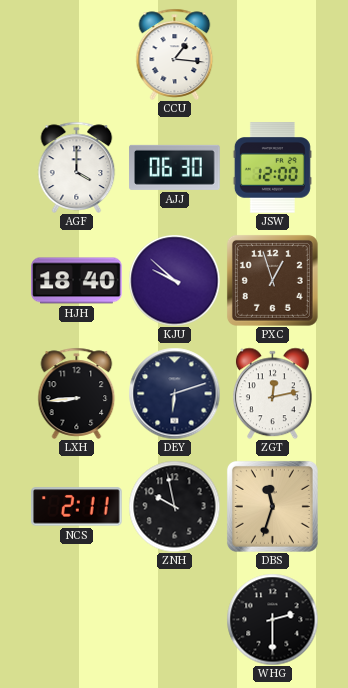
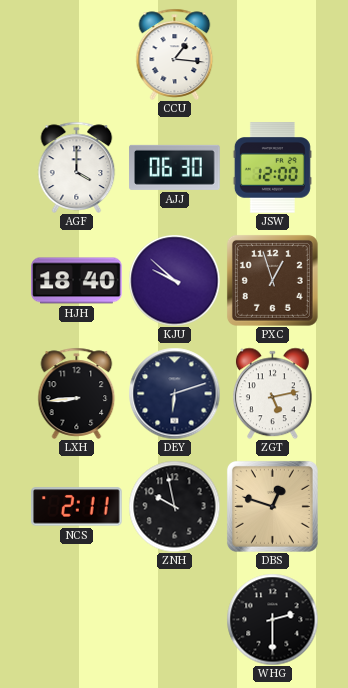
ZGT: 12:13 -> 5:13
DBS: 11:33 -> 12:48
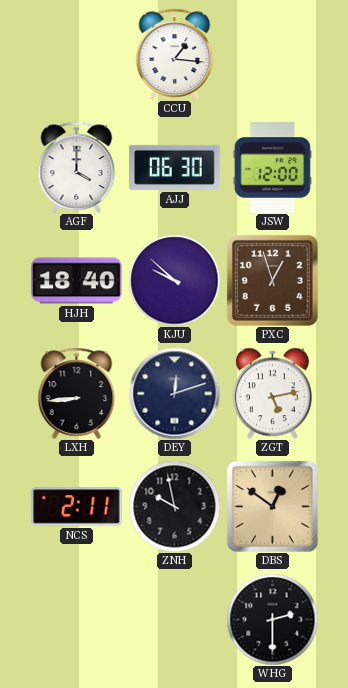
DEY: 6:12 -> 12:12
DBS: 12:48 -> 12:51
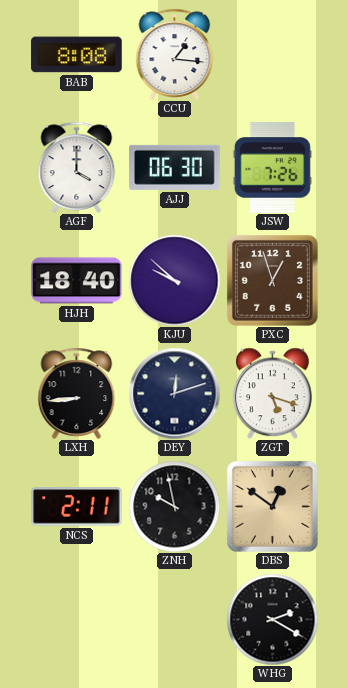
BAB: none -> 8:08
JSW: 12:00 -> 7:26
ZGT: 5:13 -> 5:18
WHG: 2:30 -> 2:20
